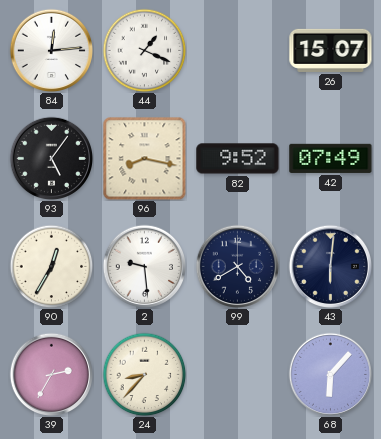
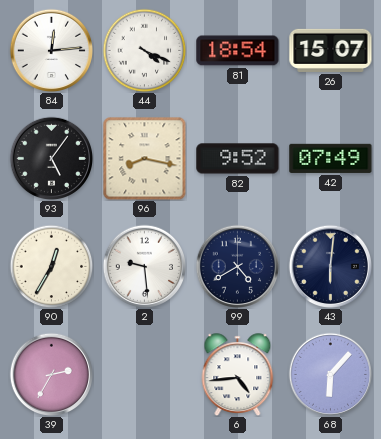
44: 1:19 -> 4:19
81: none -> 18:54
24: 8:37 -> none
6: none -> 4:44
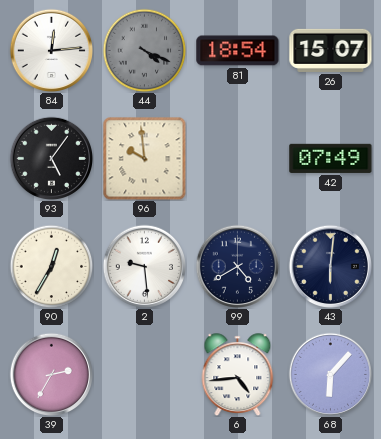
44 dial: white -> grey
96: 8:17 -> 9:59
82: 9:52 -> none
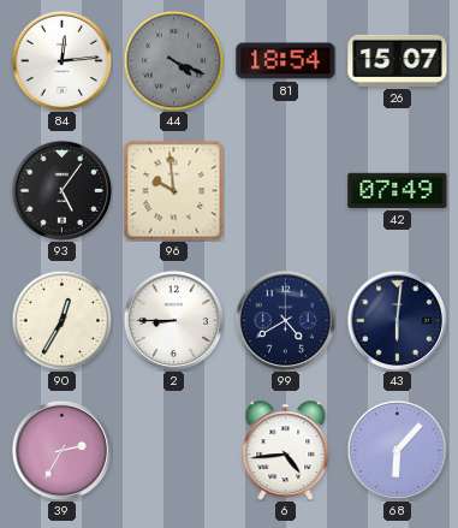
2: 9:29 -> 8:45
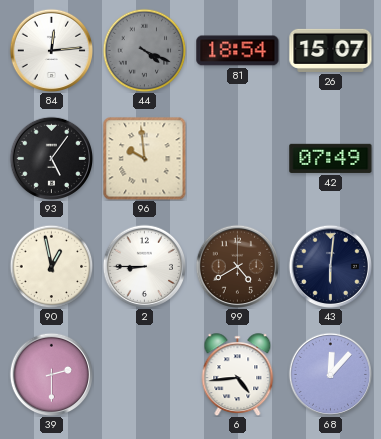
90: 12:35 -> 12:58
99 dial: navy -> brown
39: 2:35 -> 2:30
68: 6:07 -> 12:07
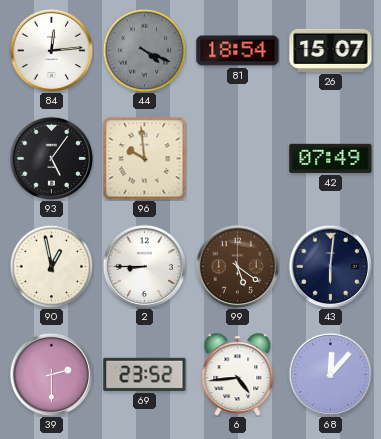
99: 4:40 -> 5:21
69: none -> 23:52
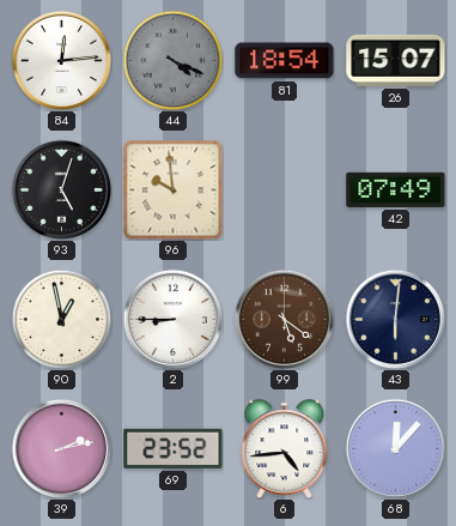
93: 5:06 -> 5:03
39: 2:30 -> 2:13
